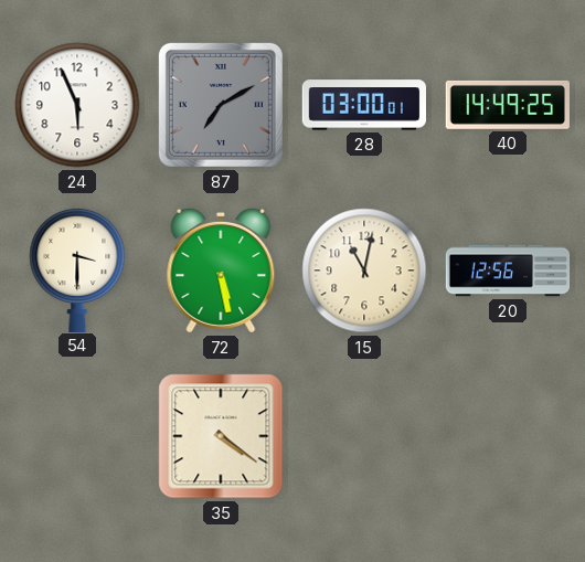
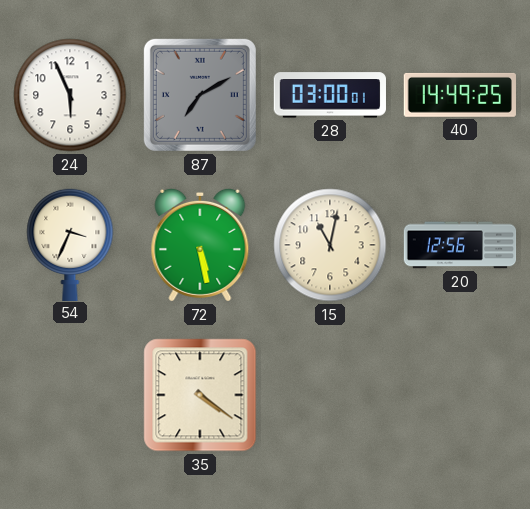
54: 3:30 -> 3:34
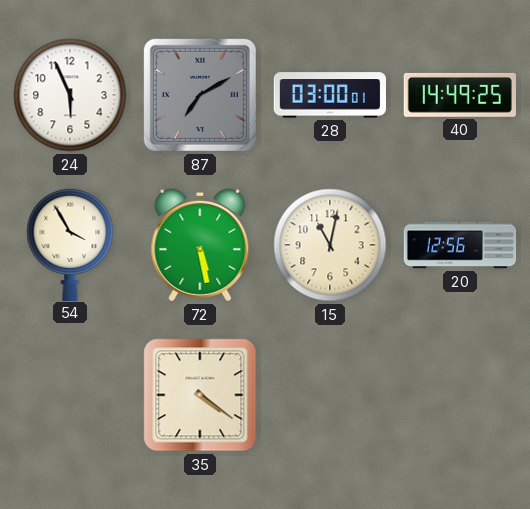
54: 3:34 -> 3:55
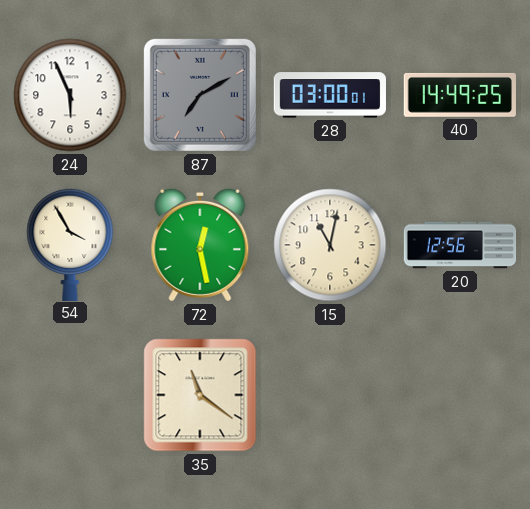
72: 5:28 -> 12:28
35: 4:21 -> 11:21
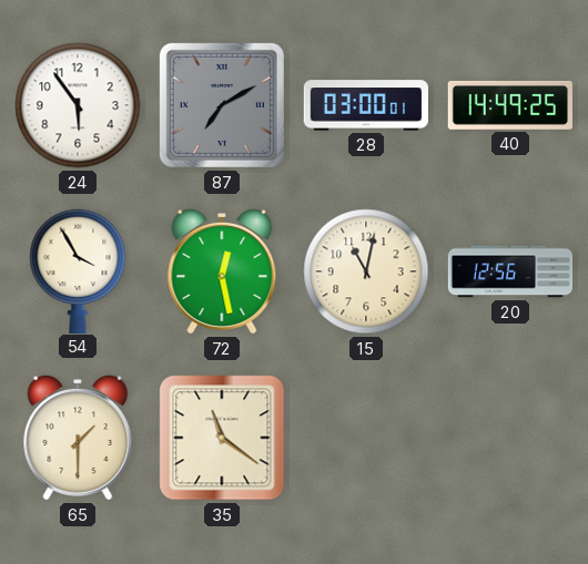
24: 5:56 -> 5:54
65: none -> 1:30
